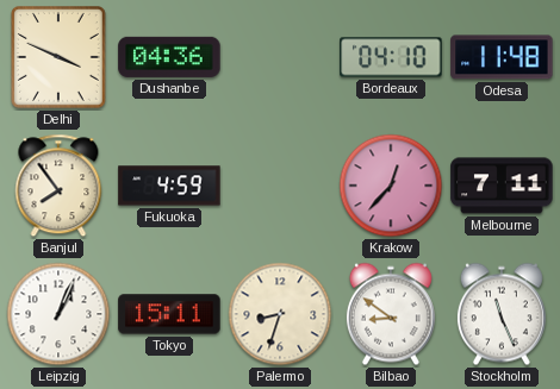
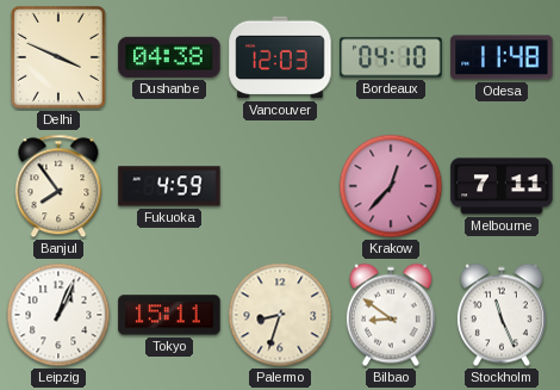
Dushanbe: 04:36 -> 04:38
Vancouver: none -> 12:03
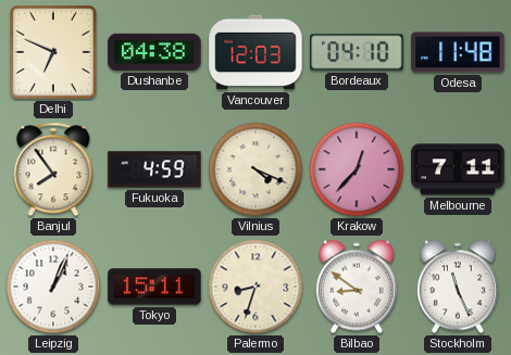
Delhi: 3:49 -> 6:49
Vilnius: none -> 4:19
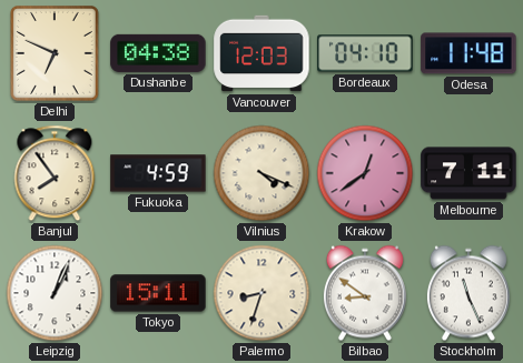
Krakow: 12:37 -> 12:39
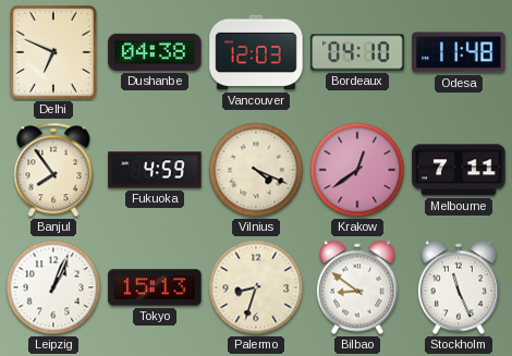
Tokyo: 15:11 -> 15:13
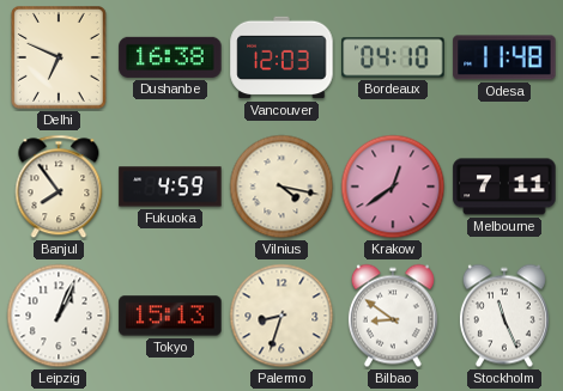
Dushanbe: 04:38 -> 16:38
Vilnius: 4:19 -> 4:17
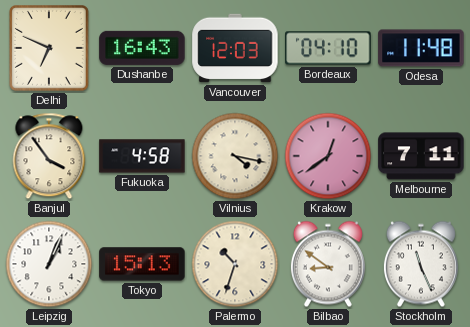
Dushanbe: 16:38 -> 16:43
Banjul: 7:54 -> 3:54
Fukuoka: 4:59 -> 4:58
Palermo: 8:33 -> 10:33
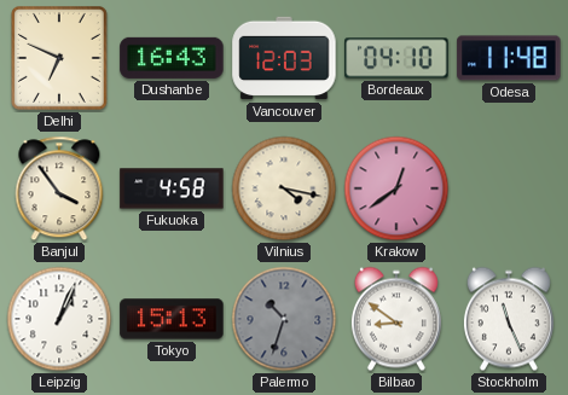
Melbourne: 7:11 -> none
Palermo dial: cream -> grey
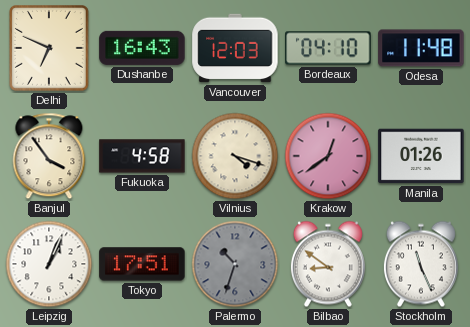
Vilnius: 4:17 -> 4:18
Manila: none -> 01:26
Tokyo: 15:13 -> 17:51
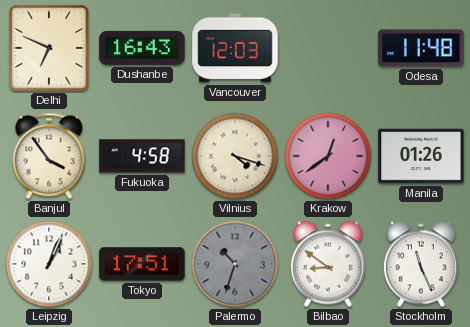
Bordeaux: 04:10 -> none
